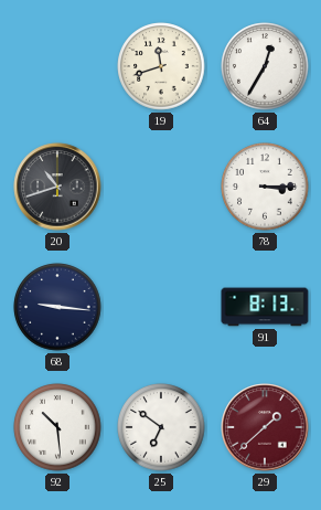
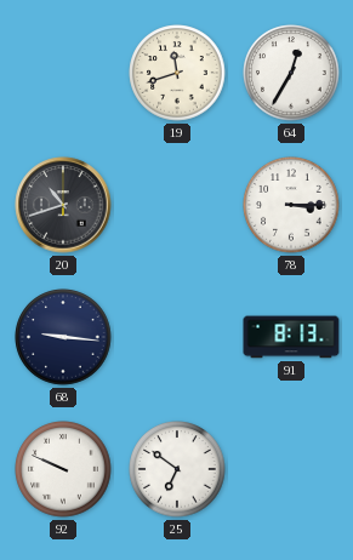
92: 10:29 -> 9:49
29: 1:38 -> none
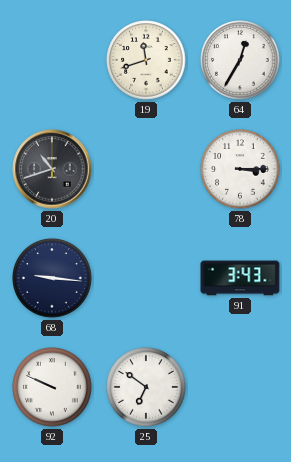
91: 8:13 -> 3:43
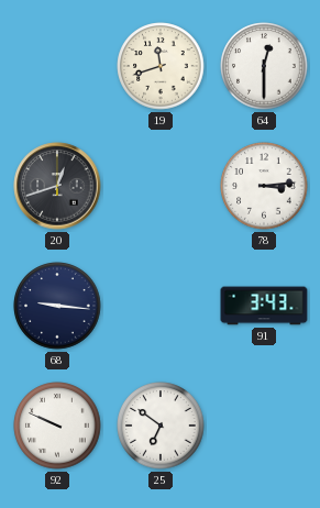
64: 12:35 -> 12:30
20: 10:42 -> 12:42
78: 3:15 -> 3:14
